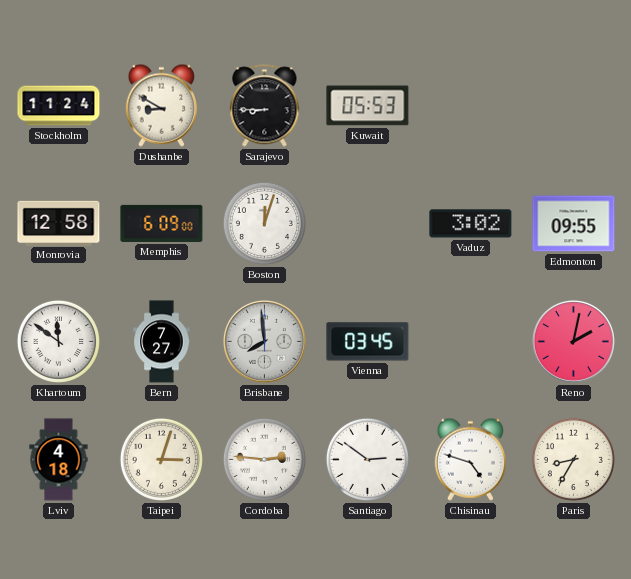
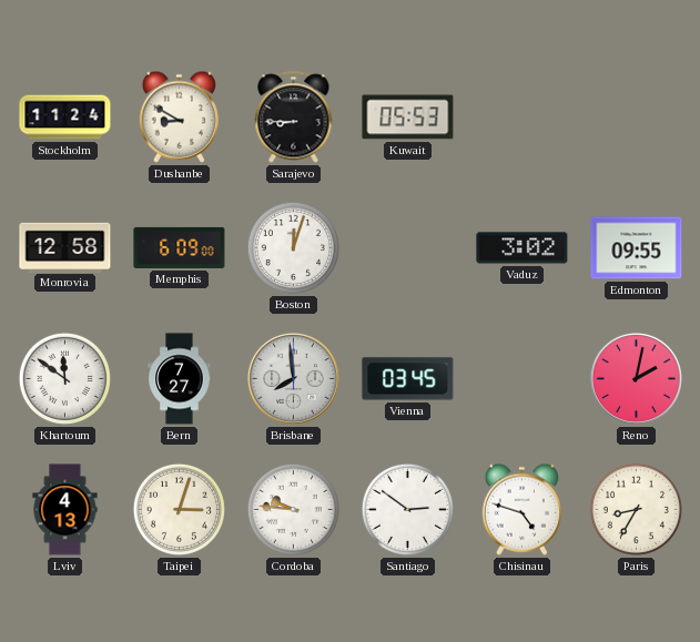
Lviv: 4:18 -> 4:13
Cordoba: 2:46 -> 9:46
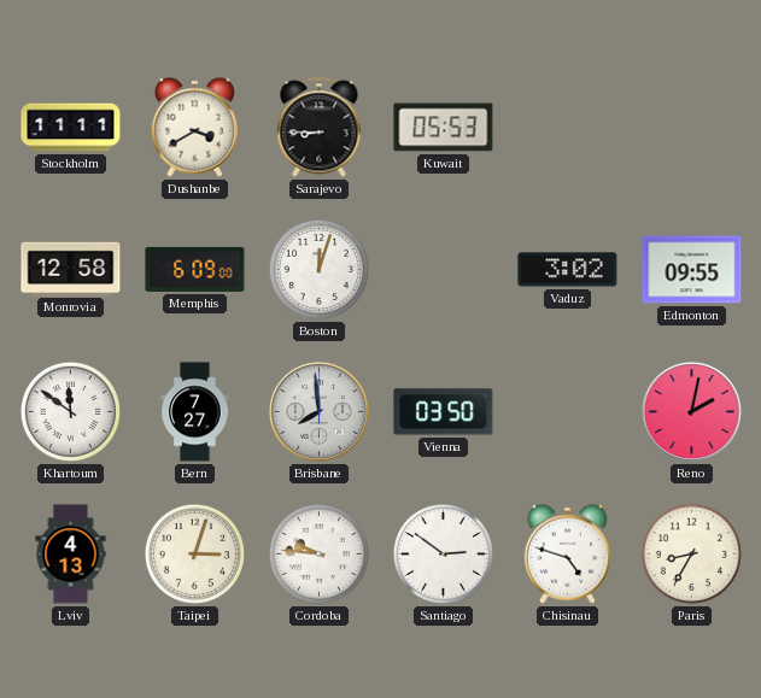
Stockholm: 11:24 -> 11:11
Dushanbe: 8:50 -> 3:40
Vienna: 03:45 -> 03:50
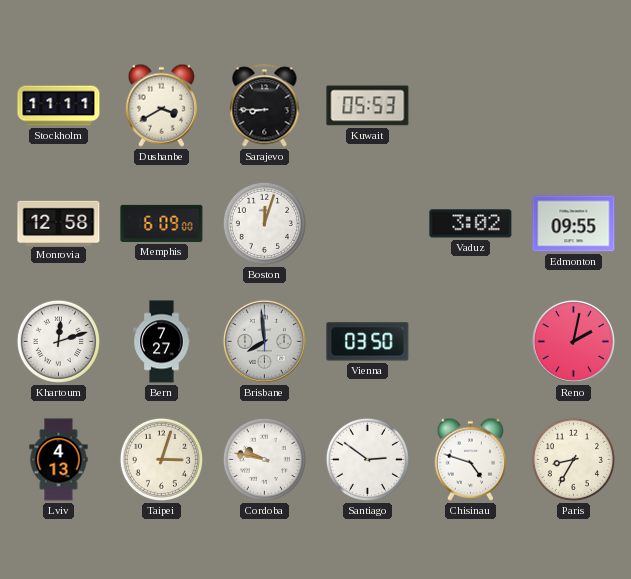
Khartoum: 11:51 -> 12:12
Cordoba: 9:46 -> 9:47
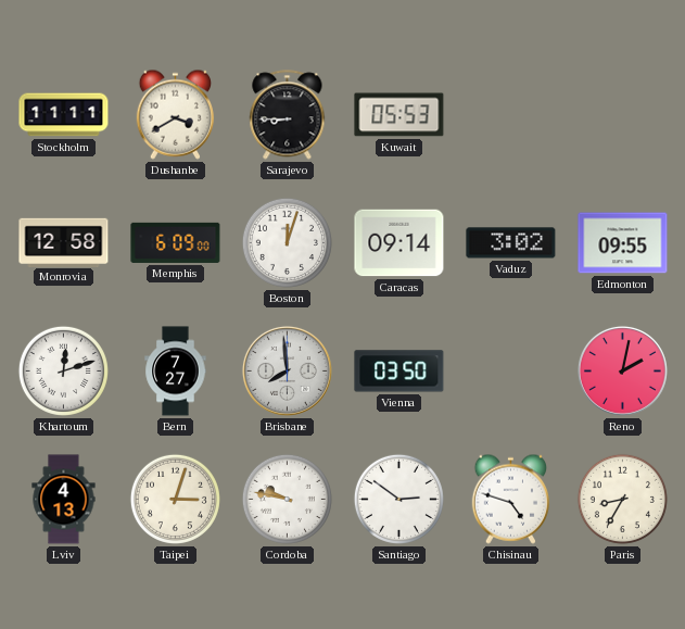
Caracas: none -> 09:14
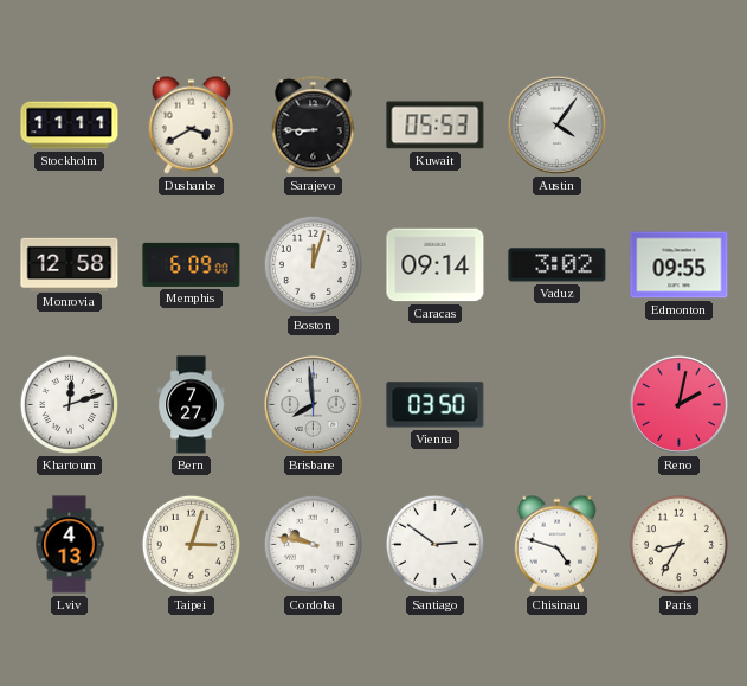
Austin: none -> 4:06
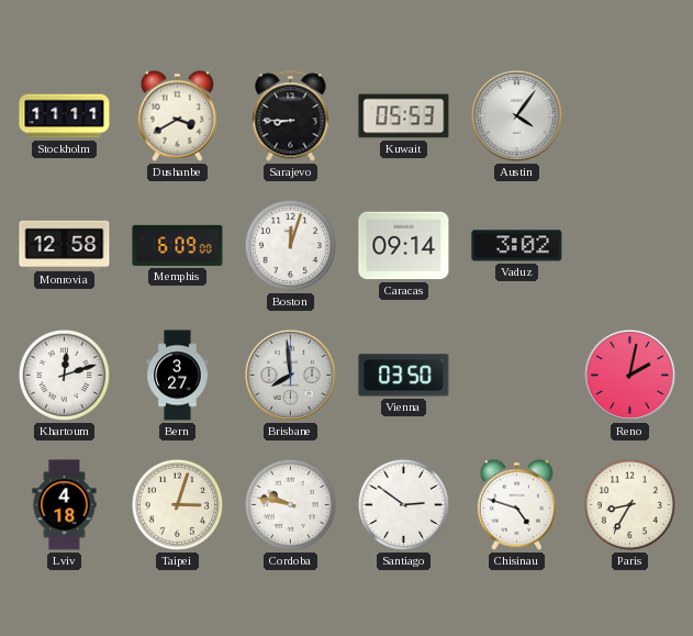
Edmonton: 09:55 -> none
Bern: 7:27 -> 3:27
Lviv: 4:13 -> 4:18
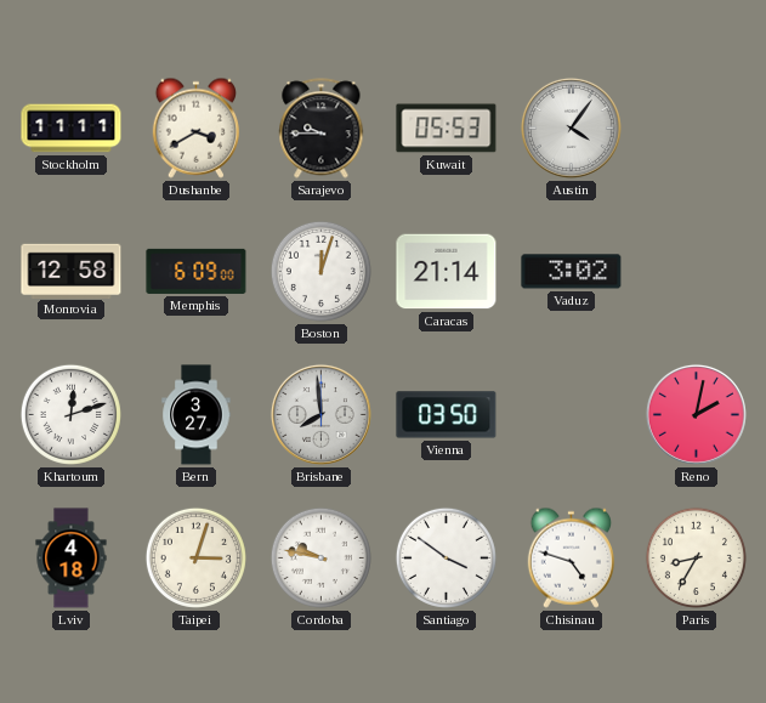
Sarajevo: 8:45 -> 9:45
Caracas: 09:14 -> 21:14
Santiago: 2:51 -> 3:51
